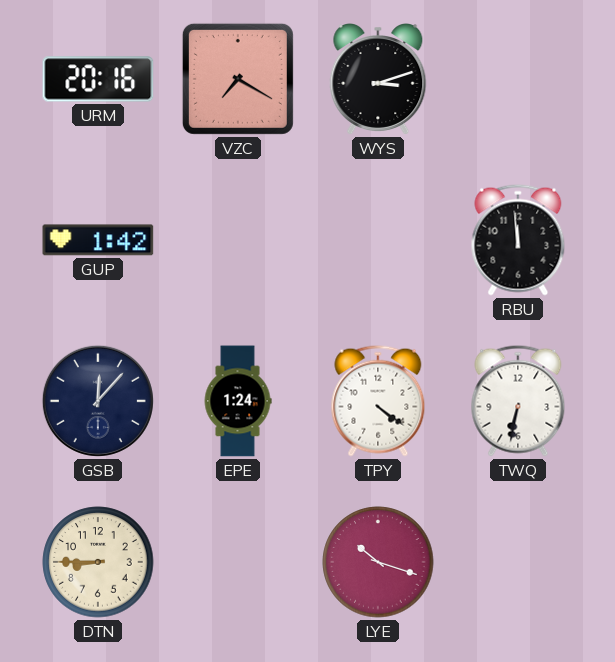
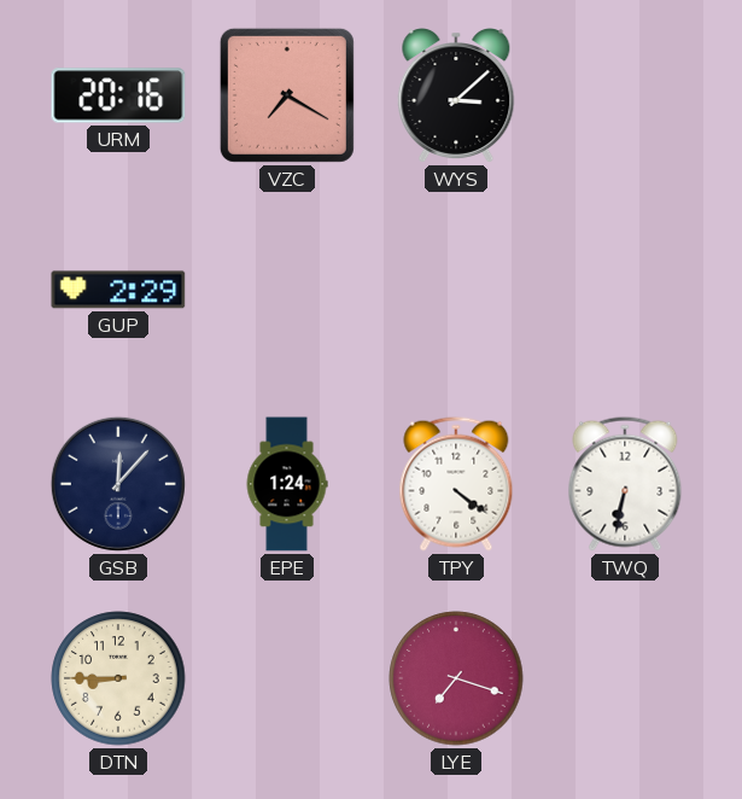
WYS: 3:12 -> 3:08
GUP: 1:42 -> 2:29
RBU: 11:59 -> none
LYE: 10:18 -> 7:18
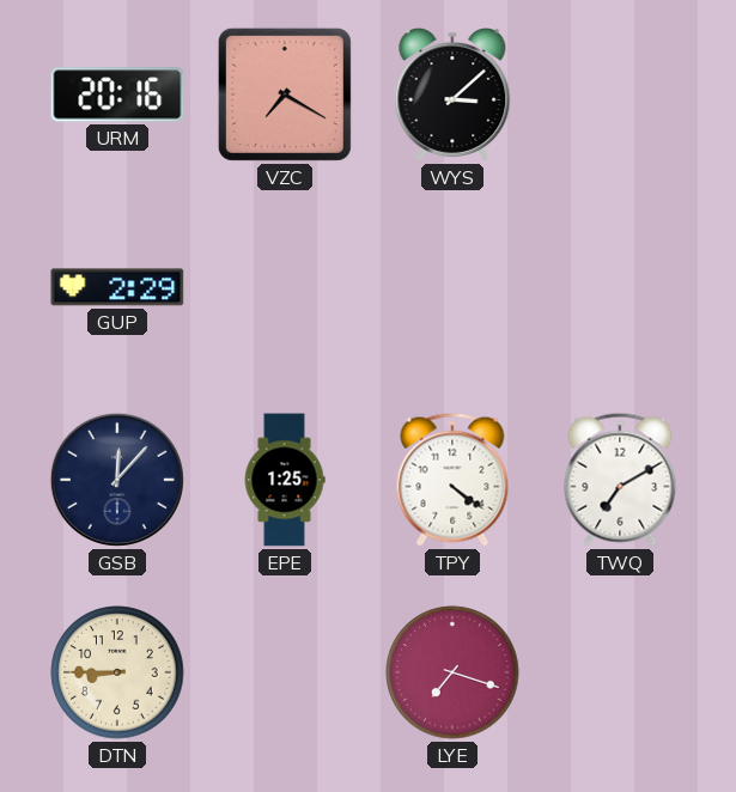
EPE: 1:24 -> 1:25
TWQ: 6:32 -> 7:10
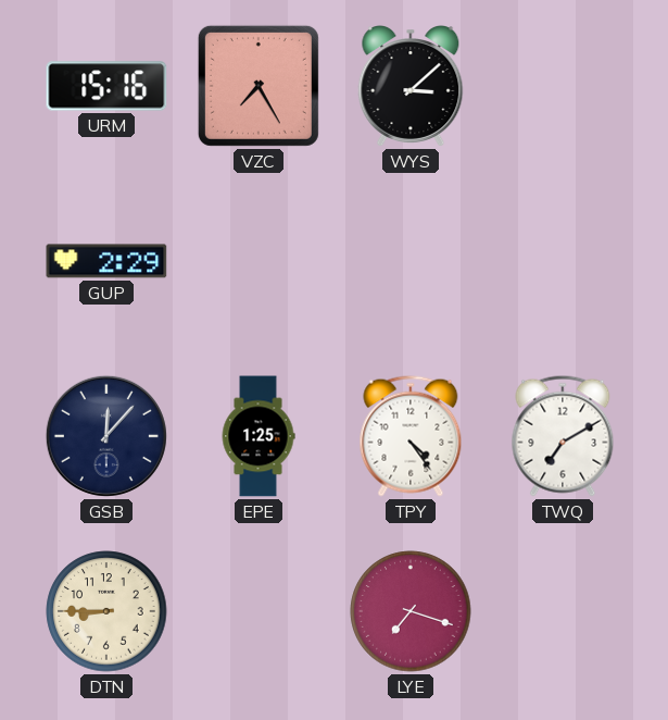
URM: 20:16 -> 15:16
VZC: 7:20 -> 7:25
TPY: 4:21 -> 4:24
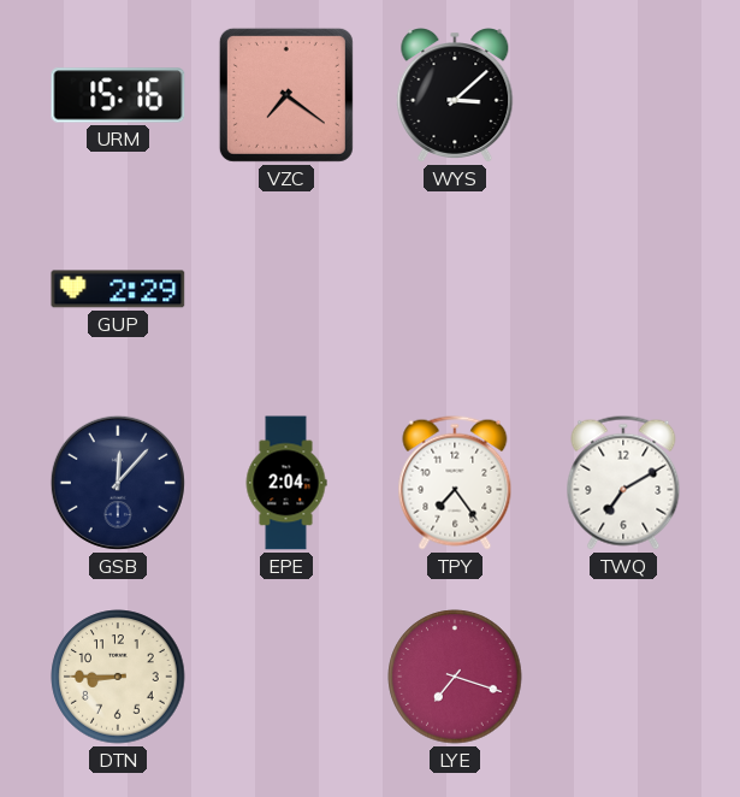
VZC: 7:25 -> 7:21
EPE: 1:25 -> 2:04
TPY: 4:24 -> 7:24
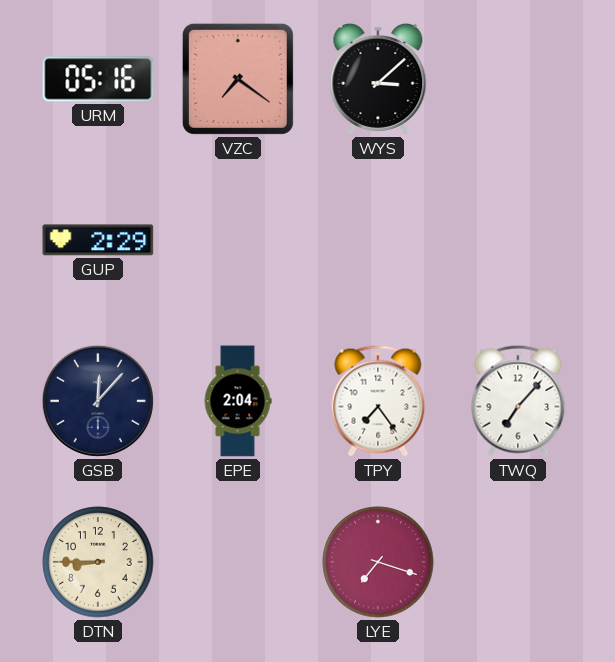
URM: 15:16 -> 05:16
TWQ: 7:10 -> 7:07
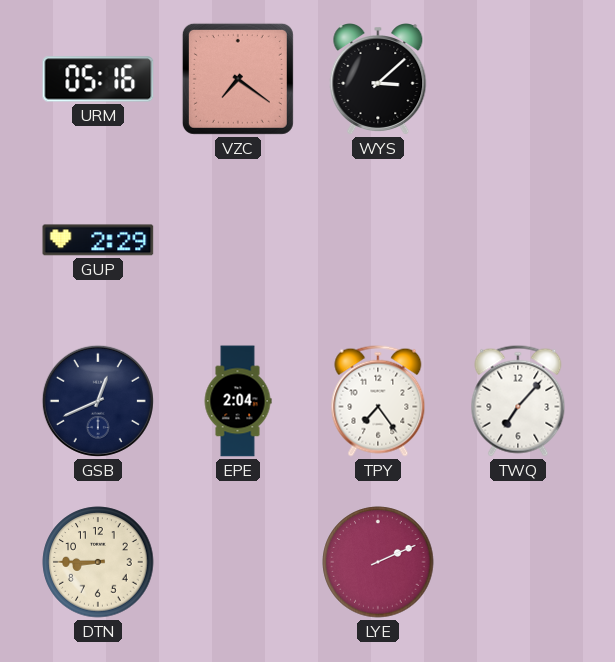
GSB: 12:07 -> 12:41
LYE: 7:18 -> 2:11
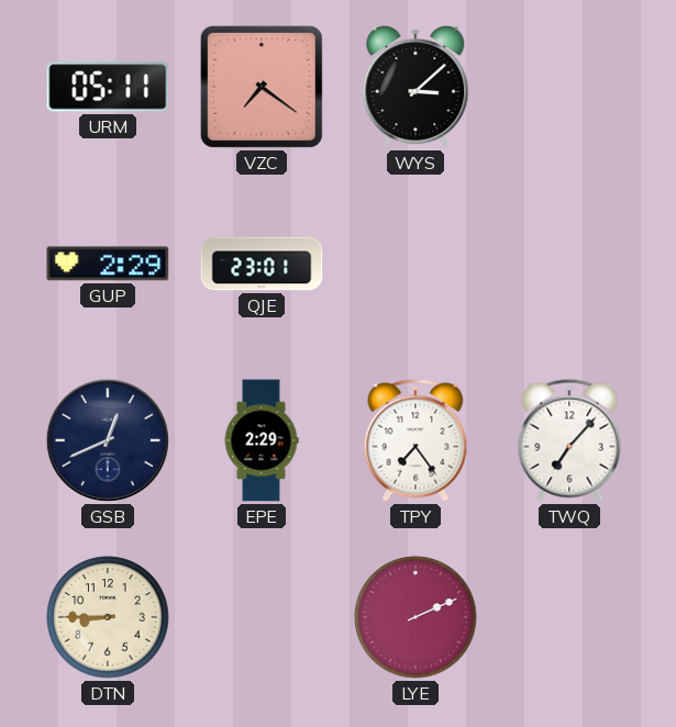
URM: 05:16 -> 05:11
QJE: none -> 23:01
EPE: 2:04 -> 2:29
